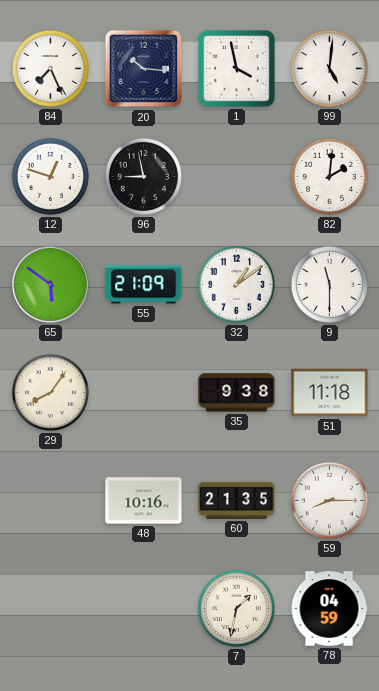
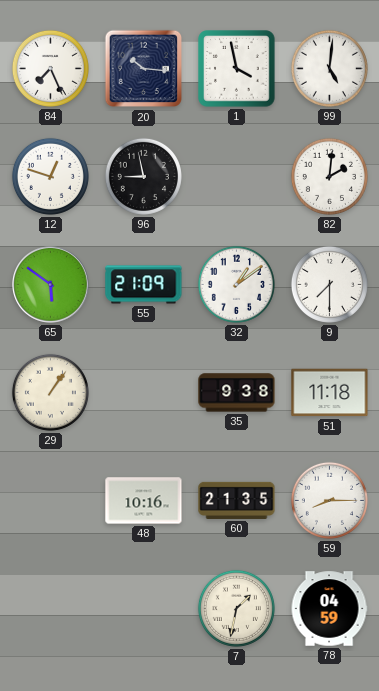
9: 11:30 -> 7:30
29: 8:06 -> 1:06
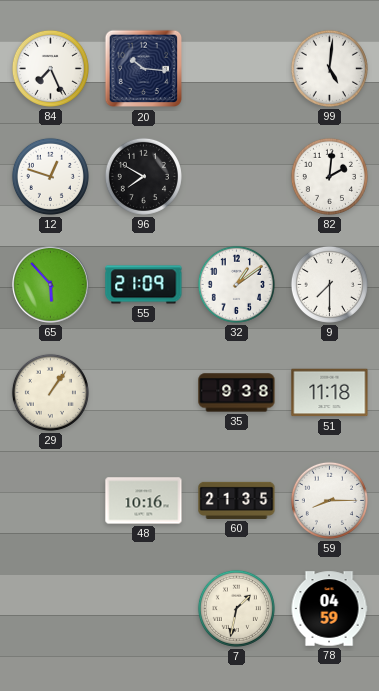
1: 3:58 -> none
96: 8:58 -> 7:50
65: 5:51 -> 5:53
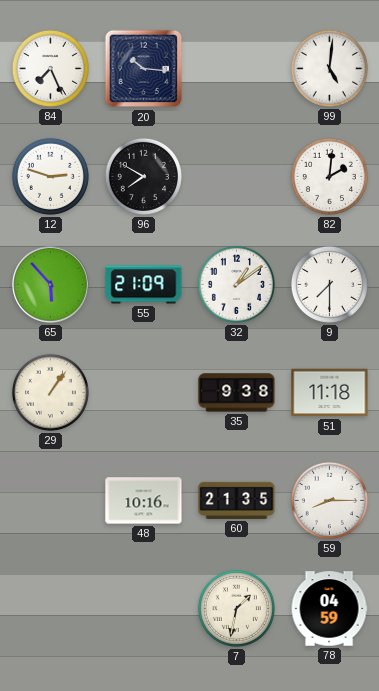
12: 12:48 -> 2:48
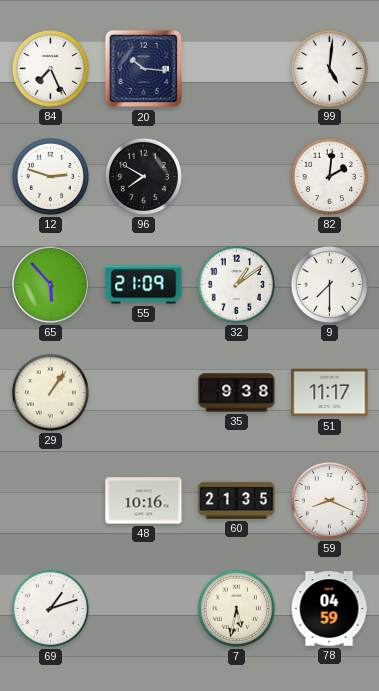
51: 11:18 -> 11:17
59: 8:15 -> 8:19
69: none -> 1:12
7: 1:32 -> 5:32
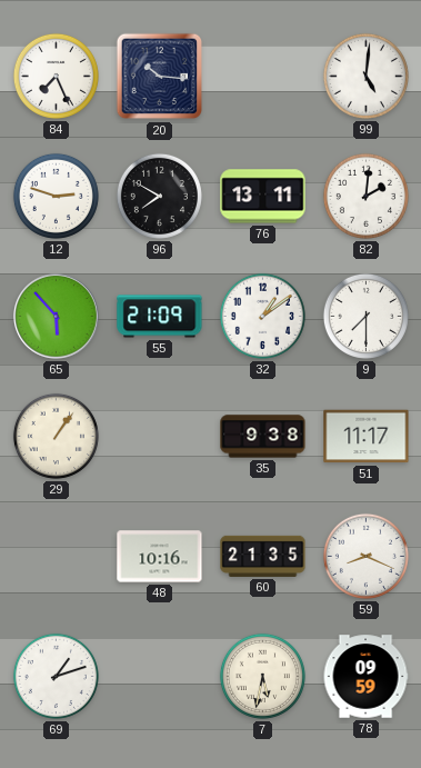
76: none -> 13:11
78: 04:59 -> 09:59
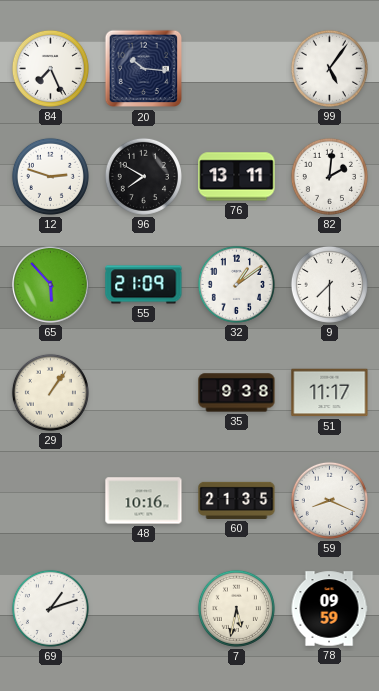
99: 5:01 -> 5:06
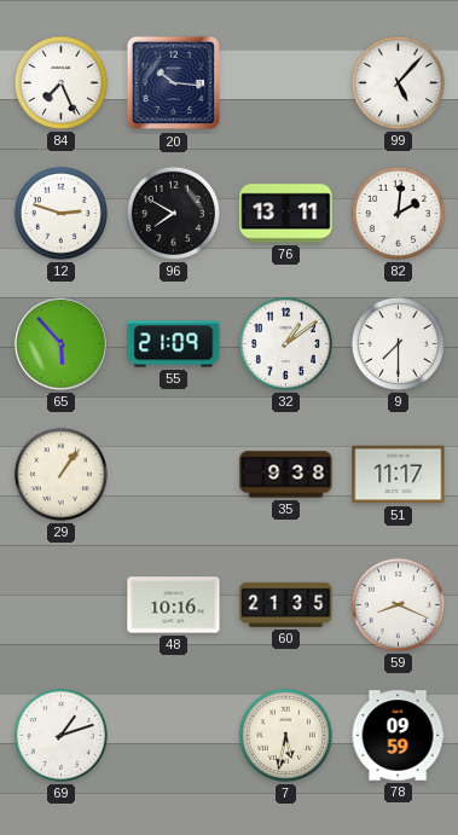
99: 5:06 -> 5:07
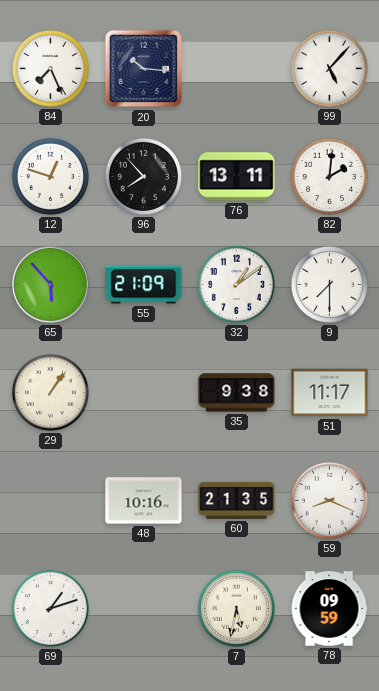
12: 2:48 -> 12:48
96: 7:50 -> 7:53
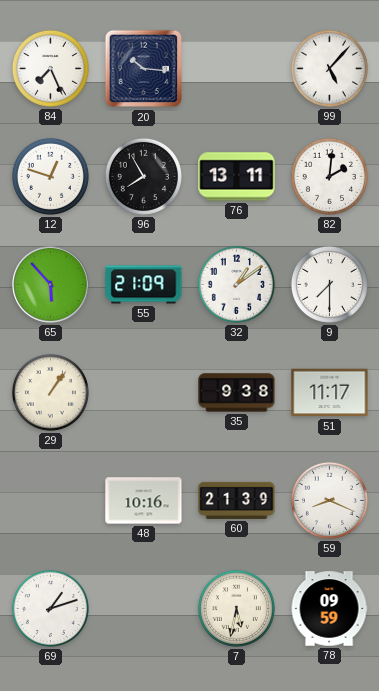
96: 7:53 -> 7:55
60: 21:35 -> 21:39
